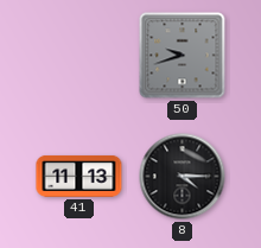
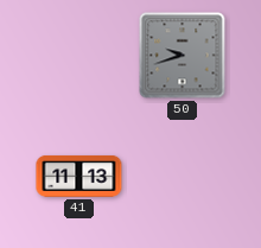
8: 4:15 -> none
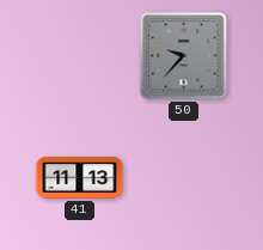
50: 9:42 -> 9:37
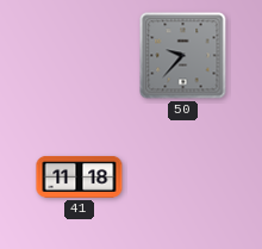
41: 11:13 -> 11:18
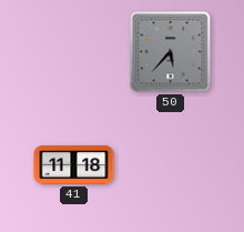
50: 9:37 -> 5:37
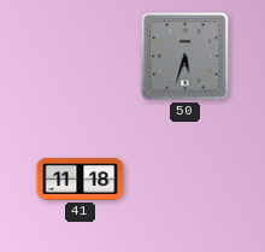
50: 5:37 -> 5:33
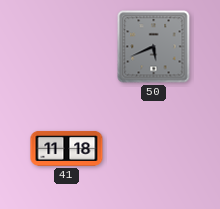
50: 5:33 -> 5:41
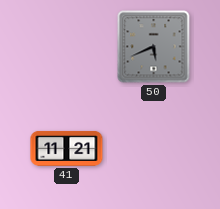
41: 11:18 -> 11:21
